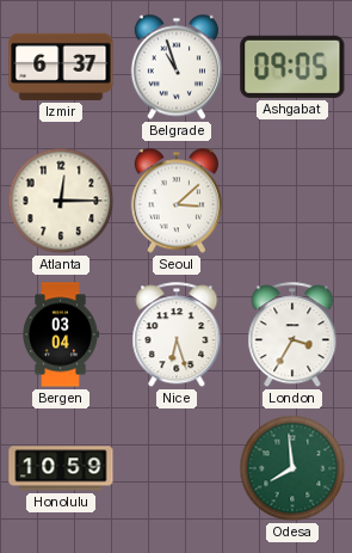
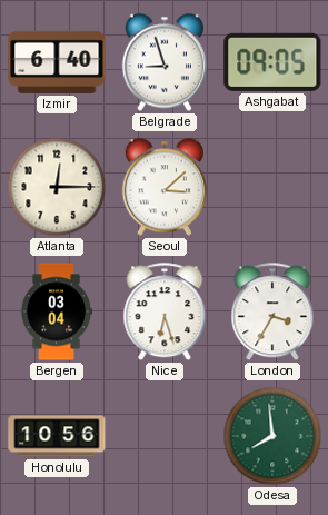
Izmir: 6:37 -> 6:40
Belgrade: 10:57 -> 8:57
Honolulu: 10:59 -> 10:56
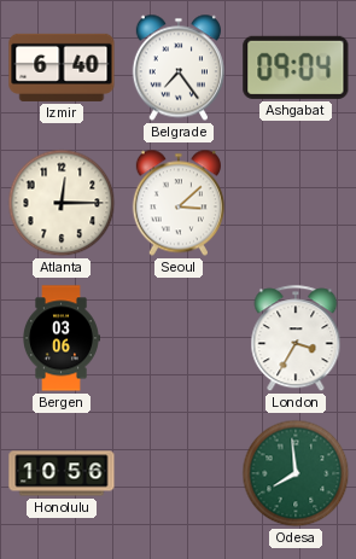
Belgrade: 8:57 -> 7:24
Ashgabat: 09:05 -> 09:04
Bergen: 03:04 -> 03:06
Nice: 6:27 -> none
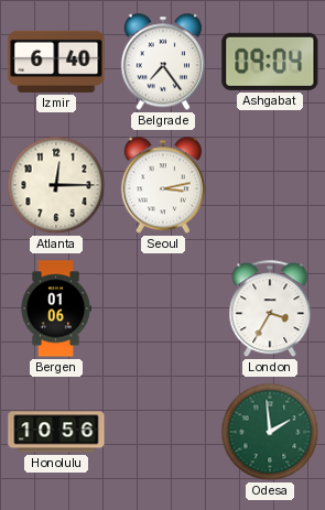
Seoul: 3:08 -> 3:13
Bergen: 03:06 -> 01:06
Odesa: 7:59 -> 1:59
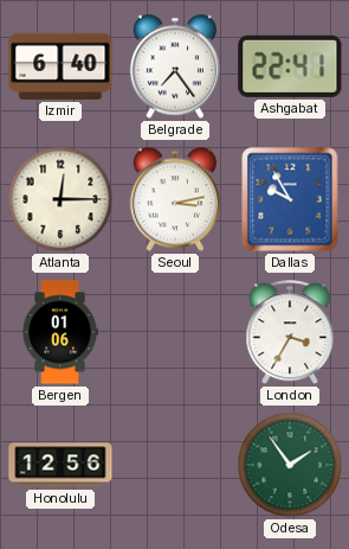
Ashgabat: 09:04 -> 22:41
Dallas: none -> 9:55
Honolulu: 10:56 -> 12:56
Odesa: 1:59 -> 1:54
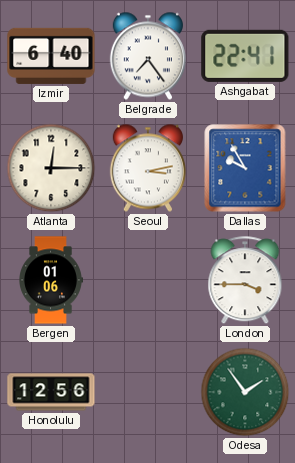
London: 3:35 -> 3:45
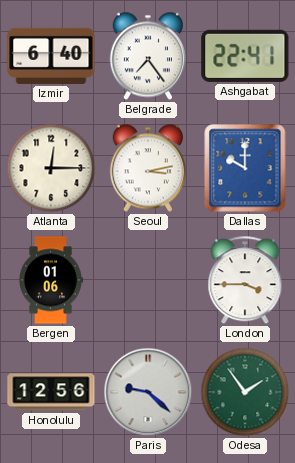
Dallas: 9:55 -> 10:00
Paris: none -> 9:22
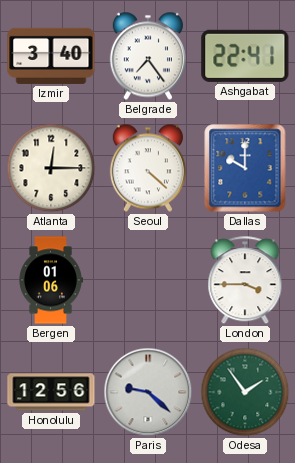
Izmir: 6:40 -> 3:40
Seoul: 3:13 -> 4:22
